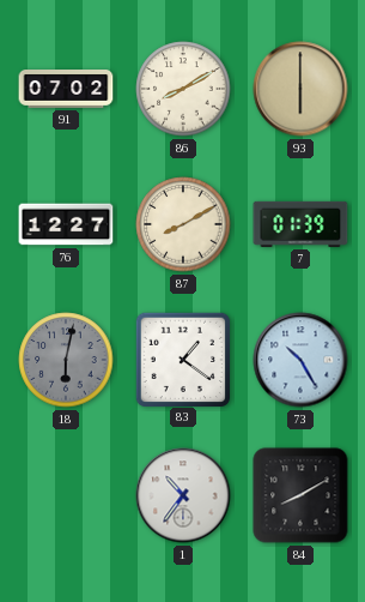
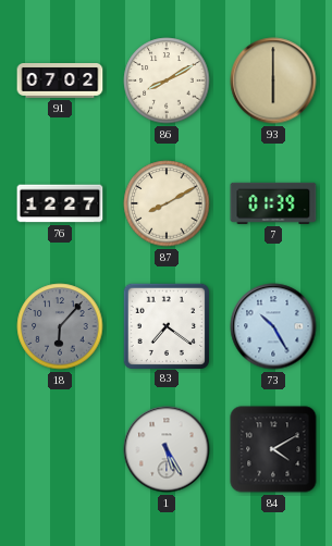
18: 6:02 -> 6:07
83: 1:21 -> 7:21
1: 10:36 -> 5:25
84: 8:10 -> 4:10
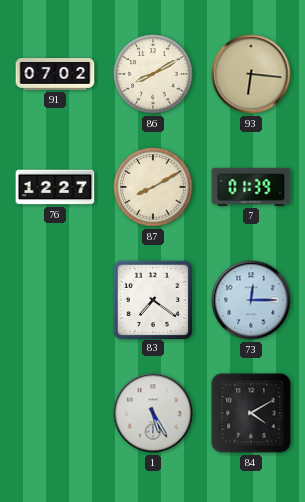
93: 6:00 -> 6:16
18: 6:07 -> none
73: 10:25 -> 12:15
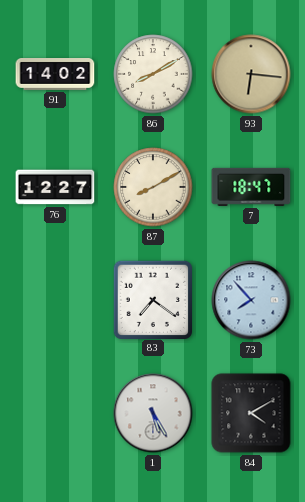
91: 07:02 -> 14:02
7: 01:39 -> 18:47
73: 12:15 -> 7:53
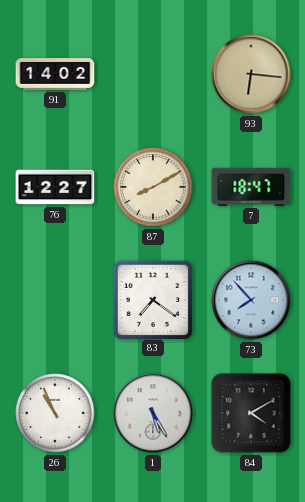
86: 8:10 -> none
26: none -> 10:56
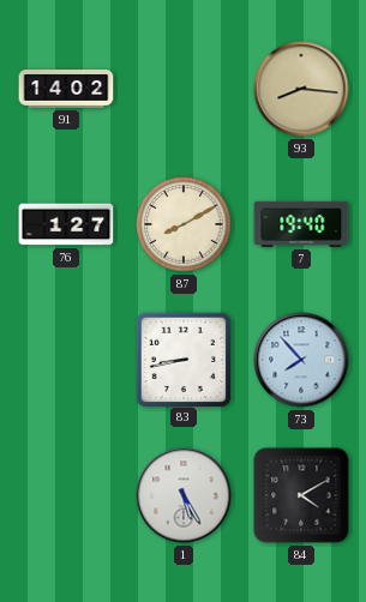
93: 6:16 -> 8:16
76: 12:27 -> 1:27
7: 18:47 -> 19:40
83: 7:21 -> 8:43
26: 10:56 -> none
